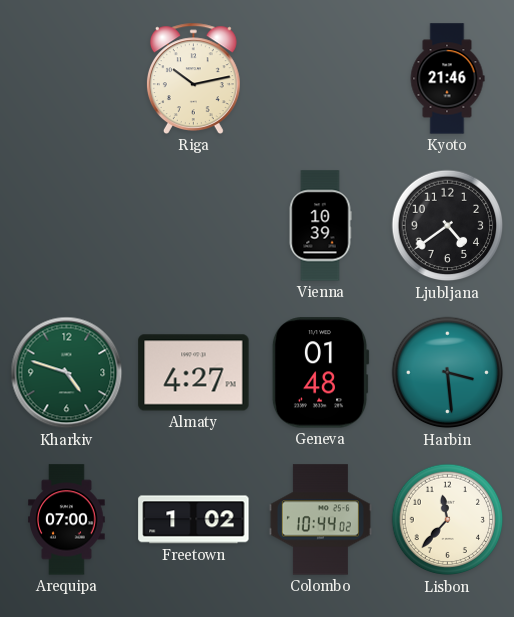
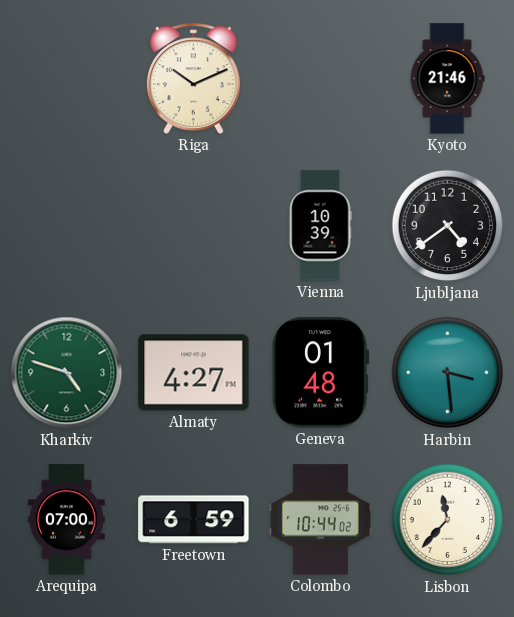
Riga: 10:13 -> 10:11
Freetown: 1:02 -> 6:59
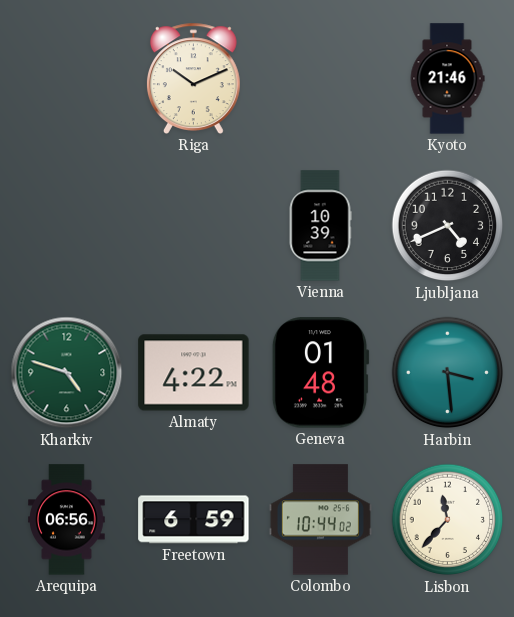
Ljubljana: 4:39 -> 4:41
Almaty: 4:27 -> 4:22
Arequipa: 07:00 -> 06:56
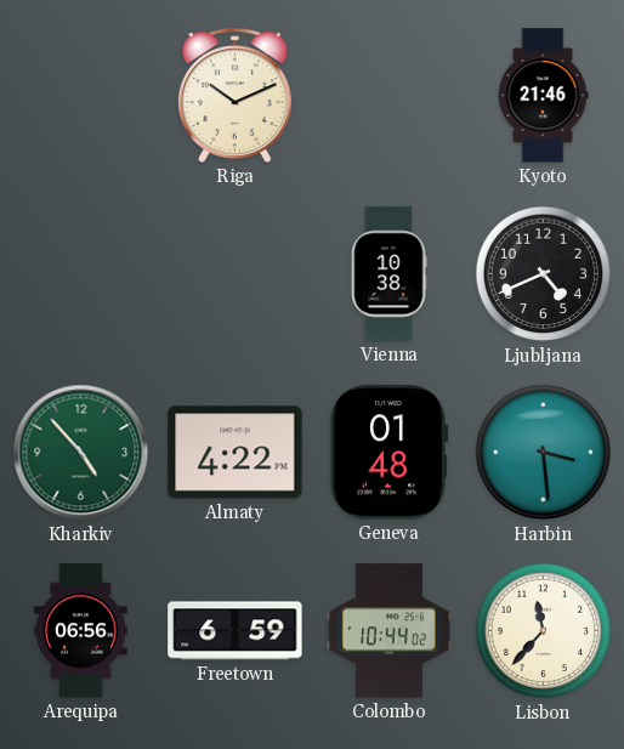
Vienna: 10:39 -> 10:38
Kharkiv: 4:48 -> 4:53
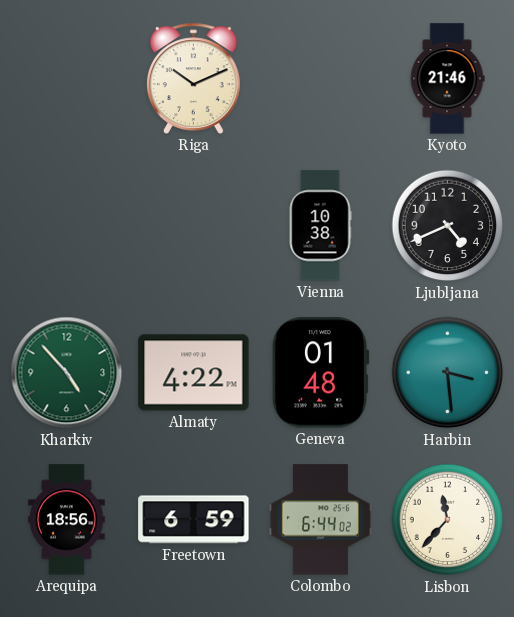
Arequipa: 06:56 -> 18:56
Colombo: 10:44 -> 6:44
